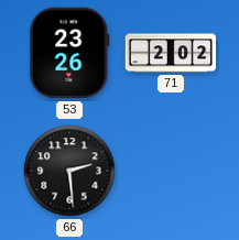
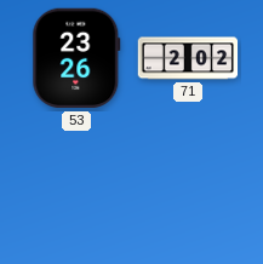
66: 2:29 -> none
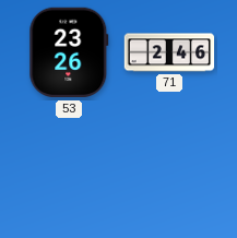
71: 2:02 -> 2:46
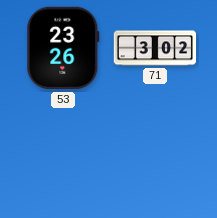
71: 2:46 -> 3:02
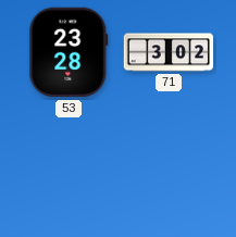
53: 23:26 -> 23:28
